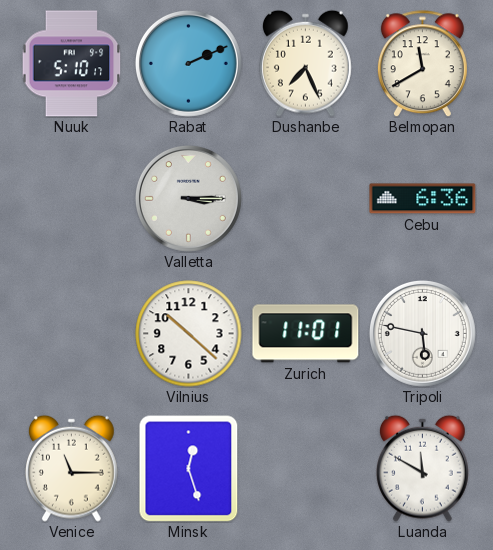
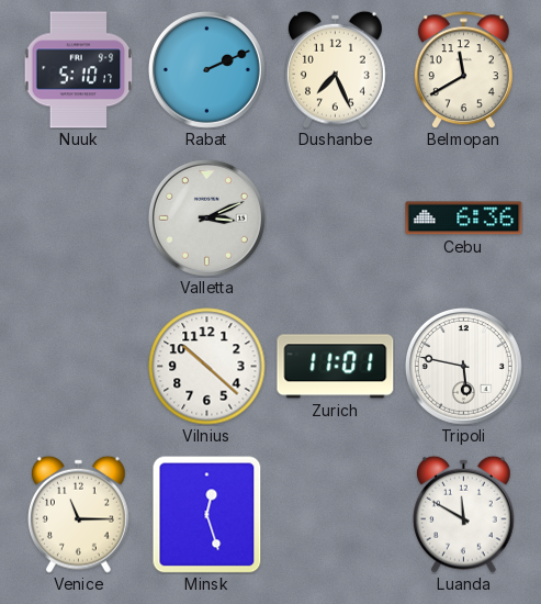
Valletta: 3:15 -> 3:11
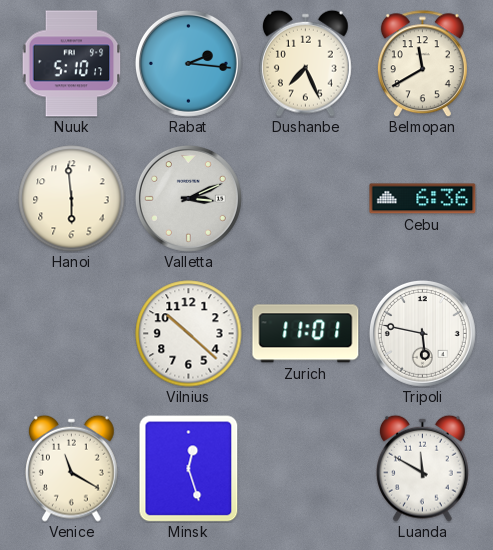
Rabat: 2:11 -> 2:16
Hanoi: none -> 5:59
Venice: 11:15 -> 11:20
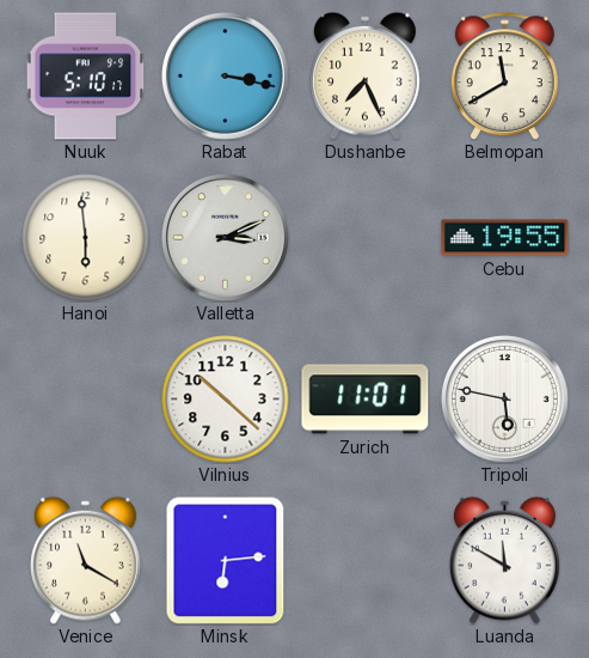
Rabat: 2:16 -> 3:17
Cebu: 6:36 -> 19:55
Minsk: 12:27 -> 6:14
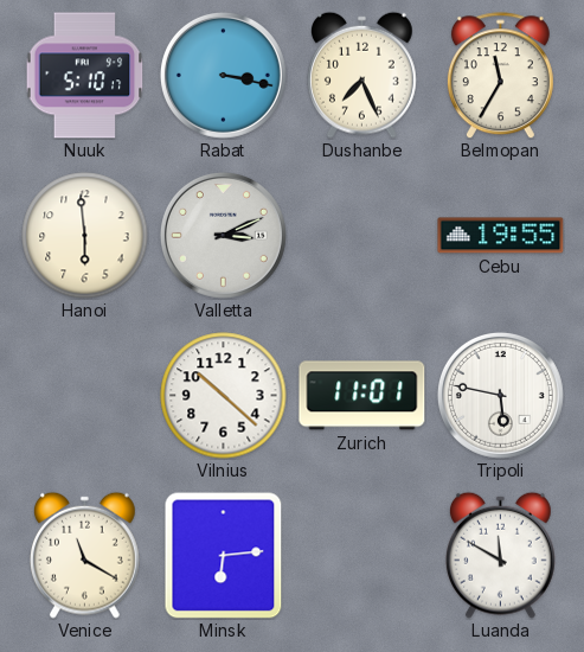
Belmopan: 11:40 -> 11:35
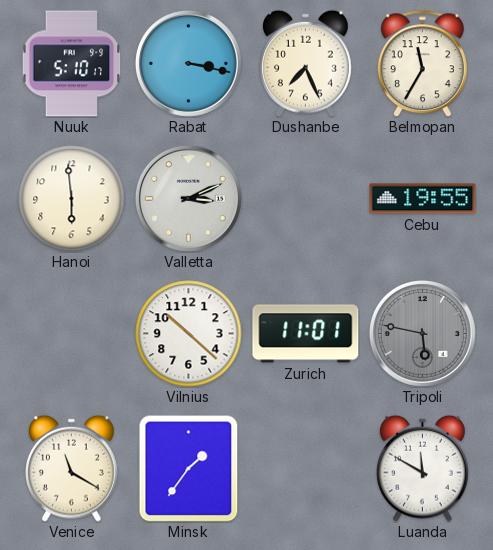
Tripoli dial: white -> grey
Minsk: 6:14 -> 1:36
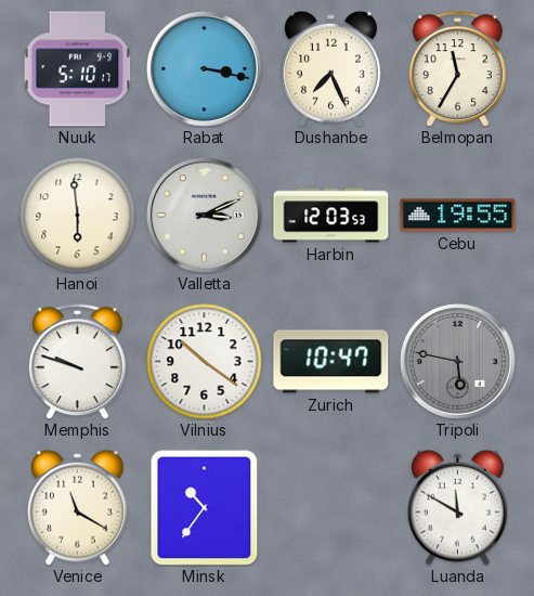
Harbin: none -> 12:03
Memphis: none -> 9:48
Vilnius: 10:22 -> 10:21
Zurich: 11:01 -> 10:47
Minsk: 1:36 -> 10:36
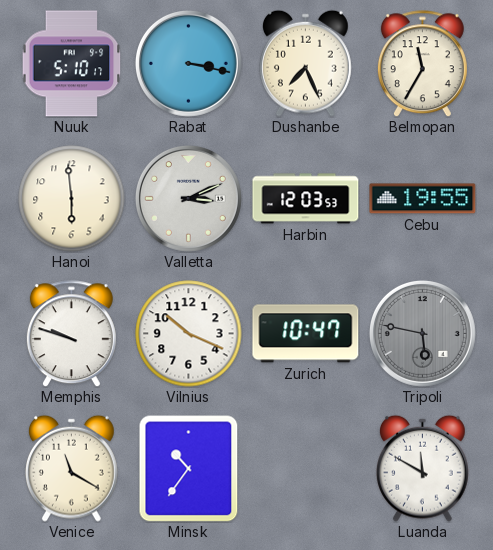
Vilnius: 10:21 -> 10:19
